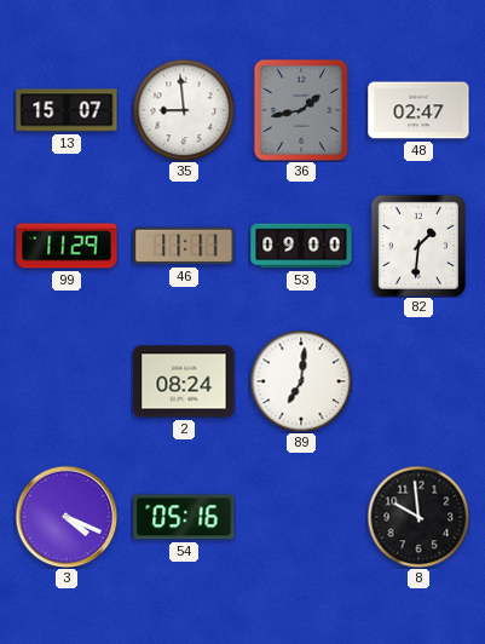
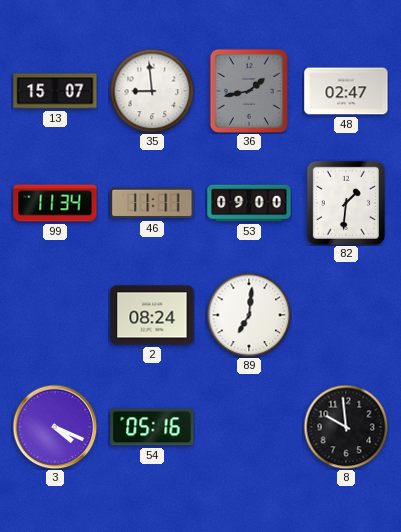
99: 11:29 -> 11:34
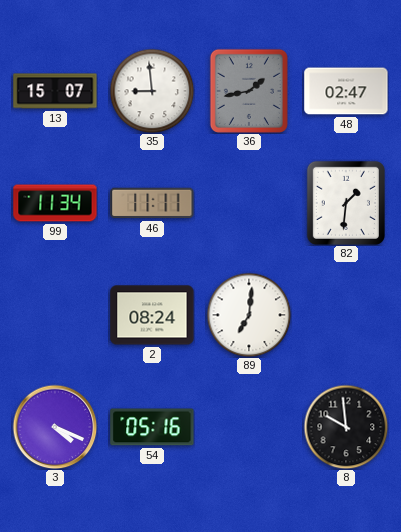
53: 09:00 -> none
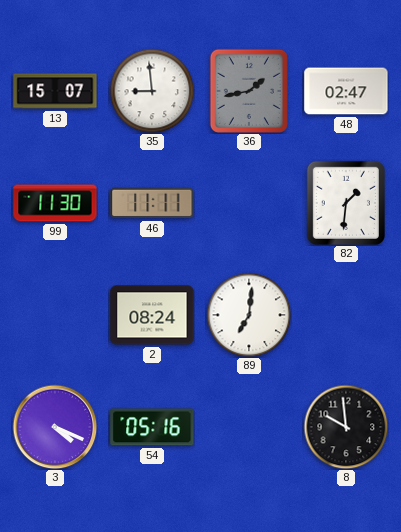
99: 11:34 -> 11:30
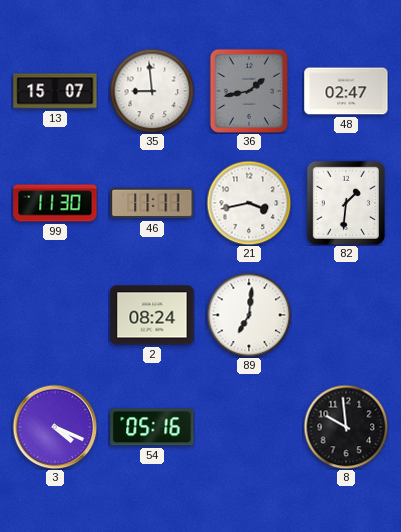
21: none -> 3:43
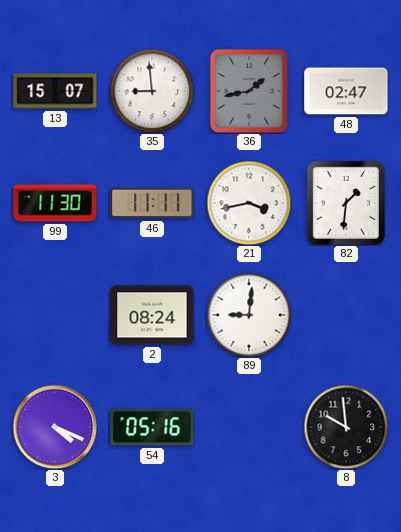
89: 7:01 -> 9:01
